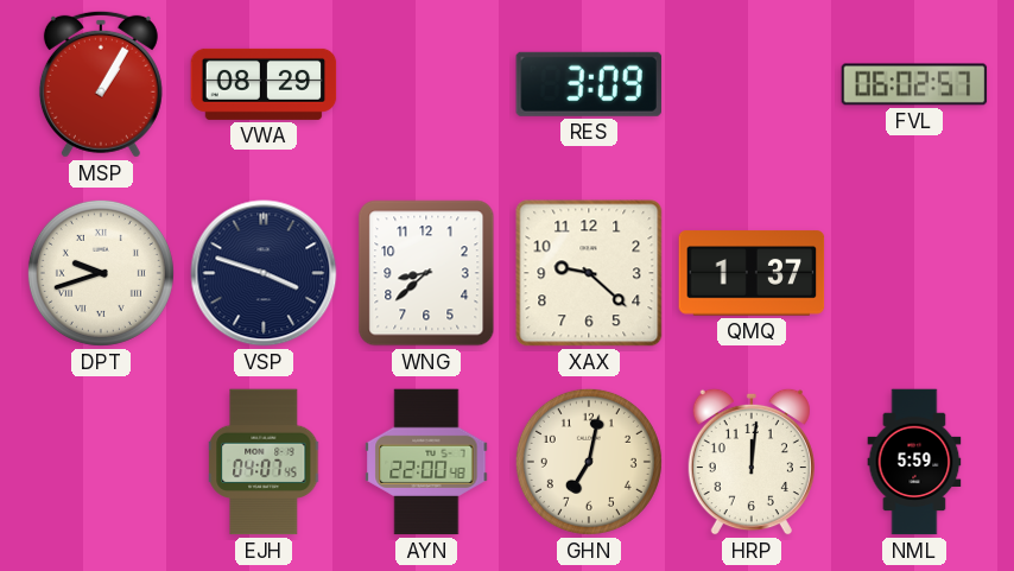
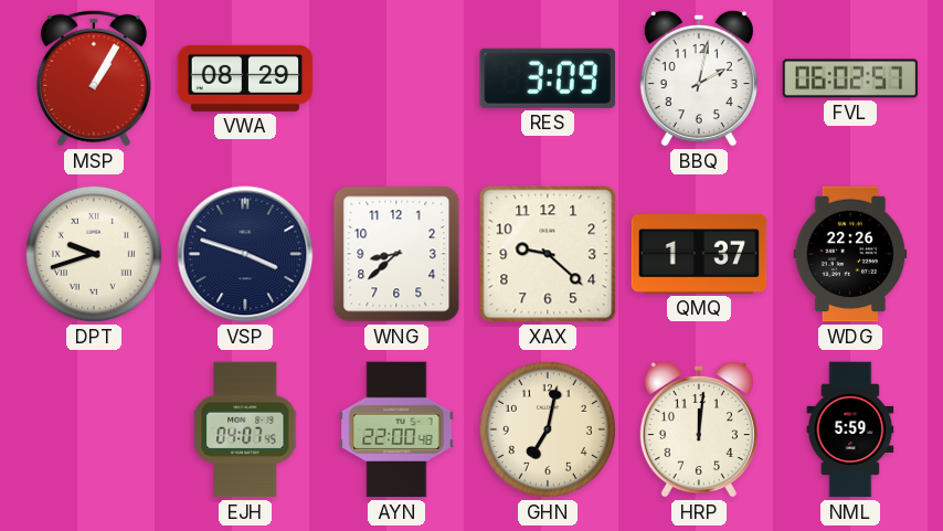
BBQ: none -> 2:02
WDG: none -> 22:26
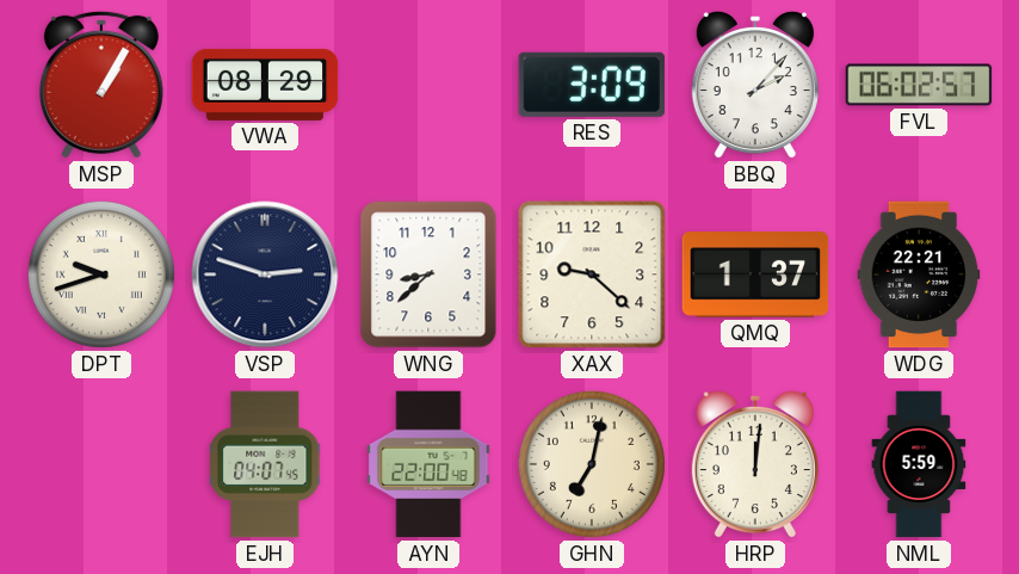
BBQ: 2:02 -> 2:07
VSP: 3:48 -> 2:48
WDG: 22:26 -> 22:21
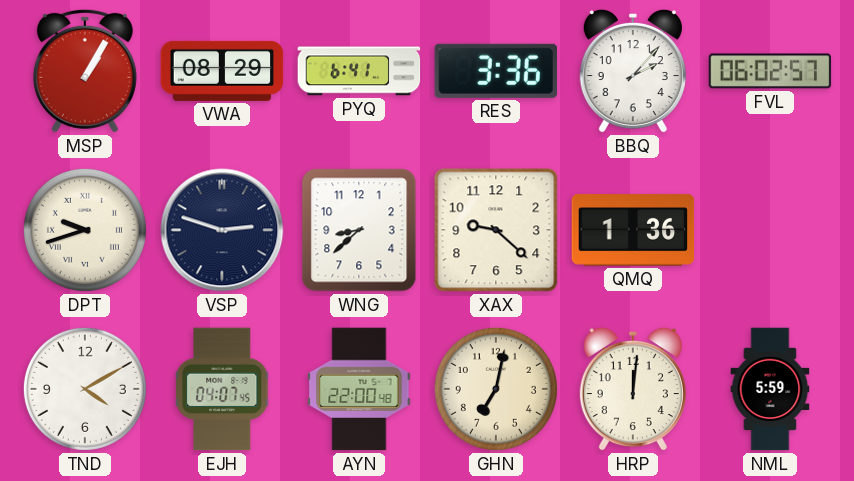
PYQ: none -> 6:41
RES: 3:09 -> 3:36
QMQ: 1:37 -> 1:36
WDG: 22:21 -> none
TND: none -> 4:10
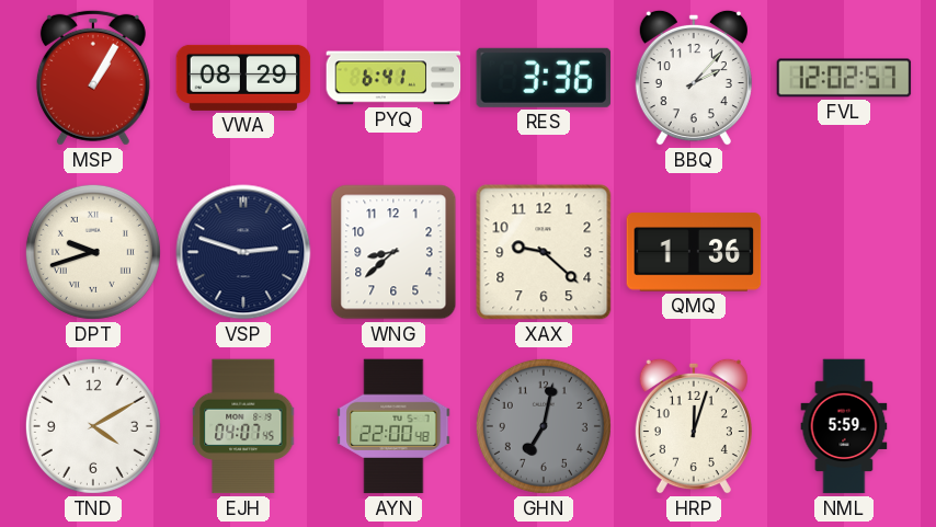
FVL: 06:02 -> 12:02
GHN dial: cream -> grey
HRP: 12:01 -> 12:03
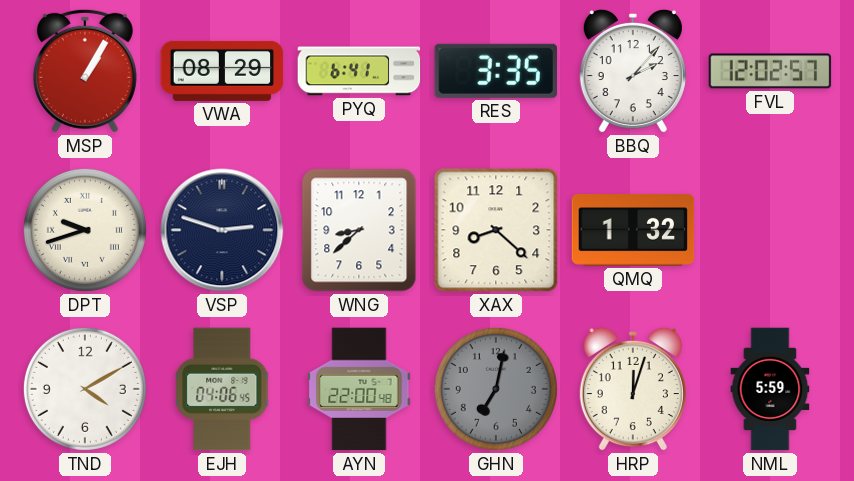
RES: 3:36 -> 3:35
XAX: 9:22 -> 8:22
QMQ: 1:36 -> 1:32
EJH: 04:07 -> 04:06
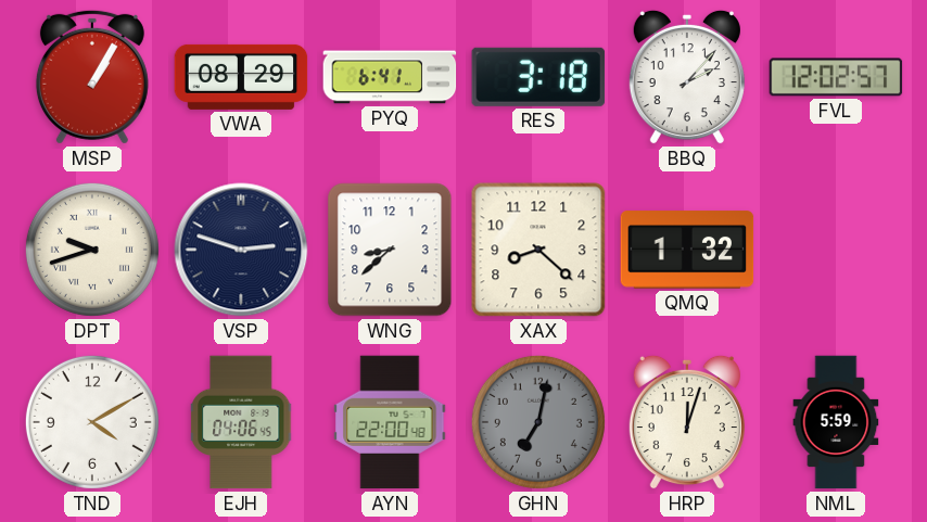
RES: 3:35 -> 3:18
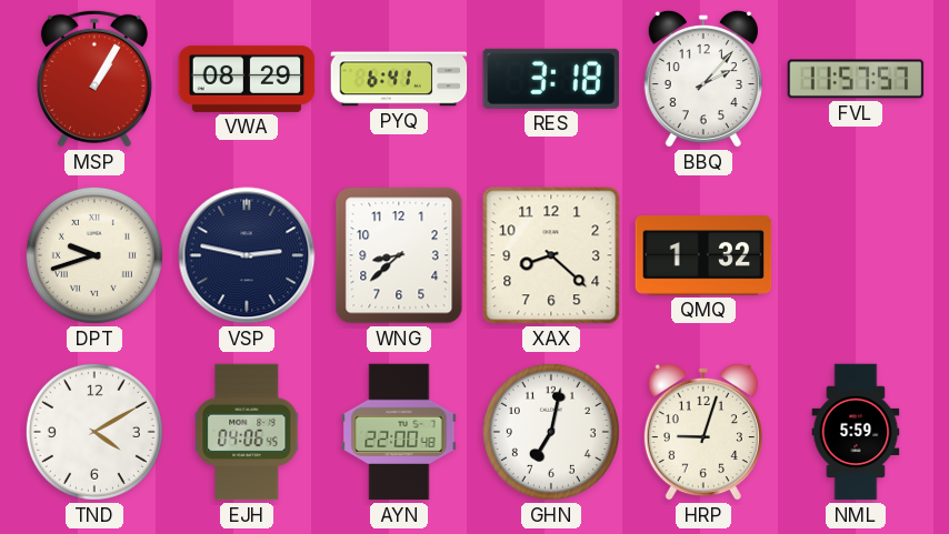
FVL: 12:02 -> 11:57
VSP: 2:48 -> 2:47
GHN dial: grey -> white
HRP: 12:03 -> 9:03
